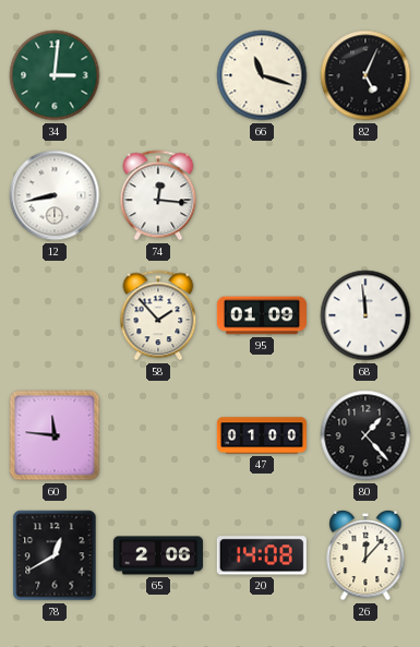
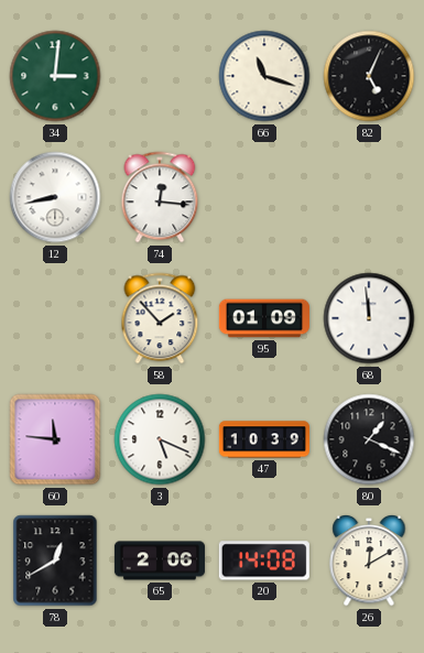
3: none -> 5:19
47: 01:00 -> 10:39
80: 1:23 -> 1:19
26: 12:07 -> 12:10
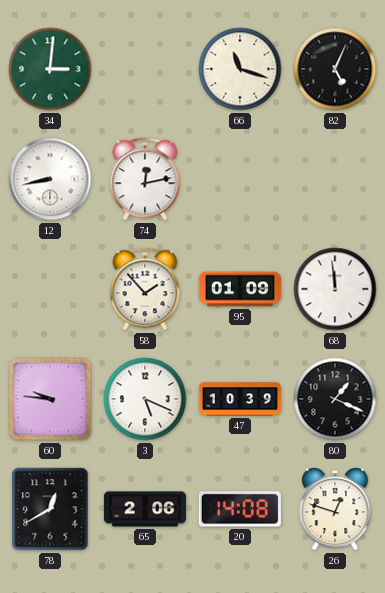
74: 12:16 -> 12:13
60: 11:46 -> 9:46
26: 12:10 -> 12:48
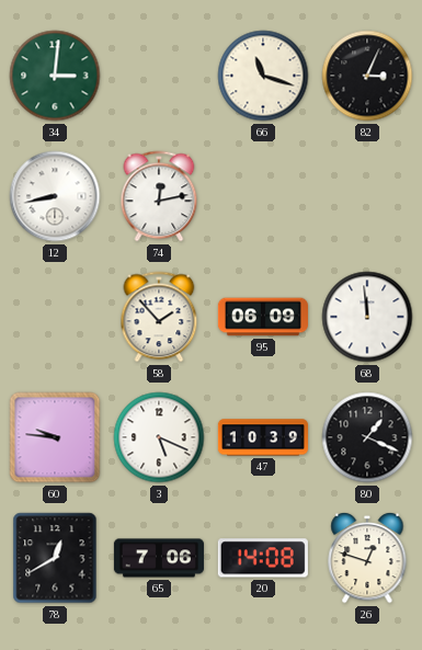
82: 5:04 -> 3:04
95: 01:09 -> 06:09
65: 2:06 -> 7:06
